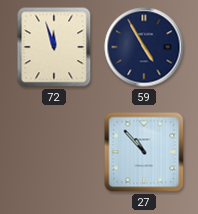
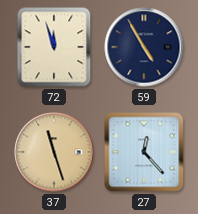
37: none -> 11:27
27: 10:53 -> 12:23
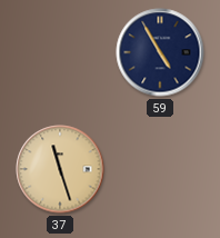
72: 11:57 -> none
27: 12:23 -> none
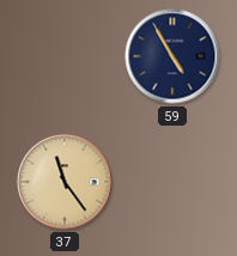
37: 11:27 -> 11:24
